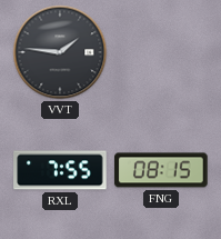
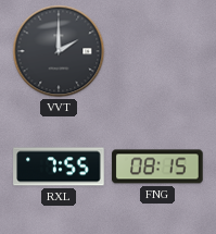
VVT: 1:46 -> 2:00
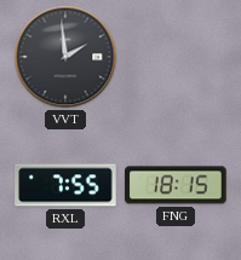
VVT: 2:00 -> 1:59
FNG: 08:15 -> 18:15
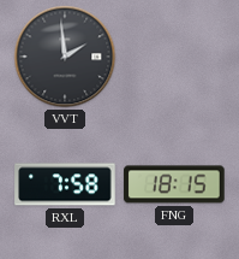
RXL: 7:55 -> 7:58
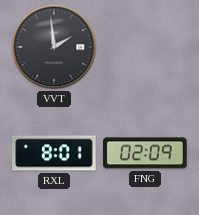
RXL: 7:58 -> 8:01
FNG: 18:15 -> 02:09
